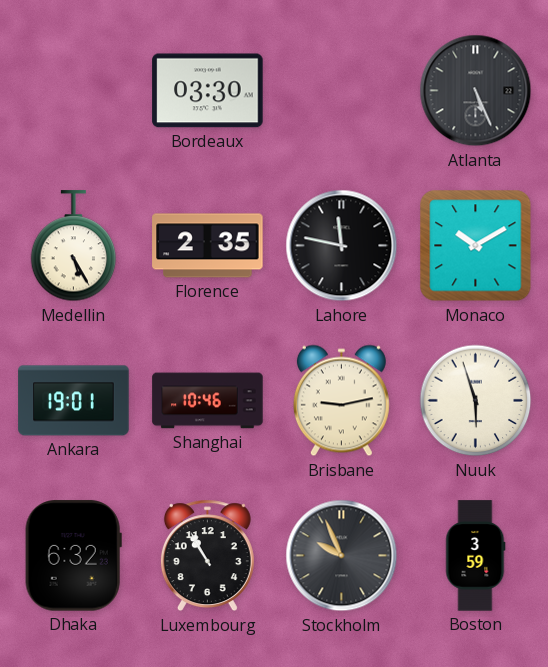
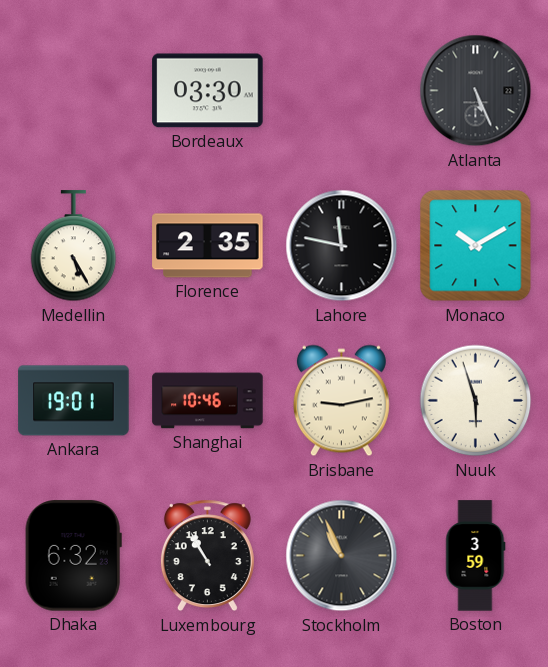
Stockholm: 9:56 -> 10:56
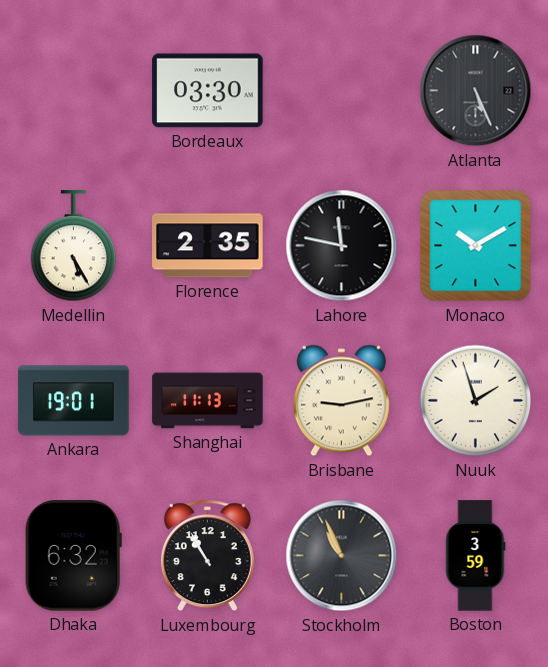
Shanghai: 10:46 -> 11:13
Nuuk: 5:57 -> 1:57
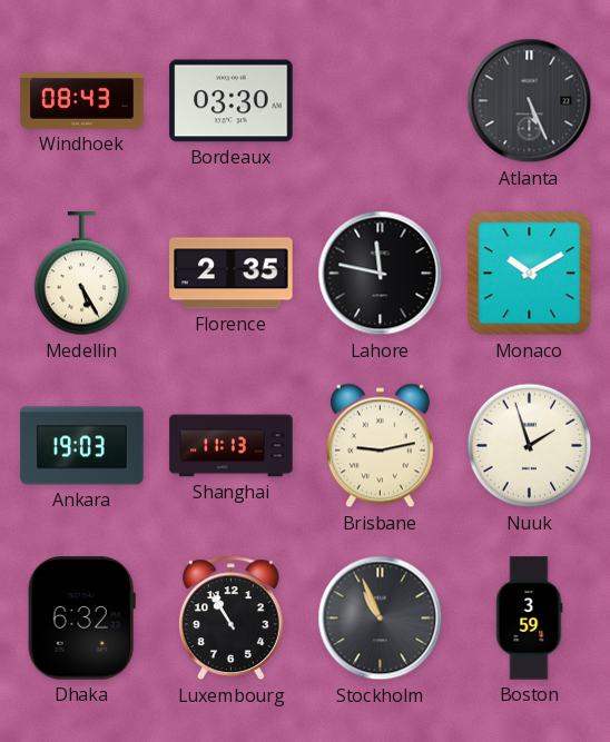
Windhoek: none -> 08:43
Ankara: 19:01 -> 19:03
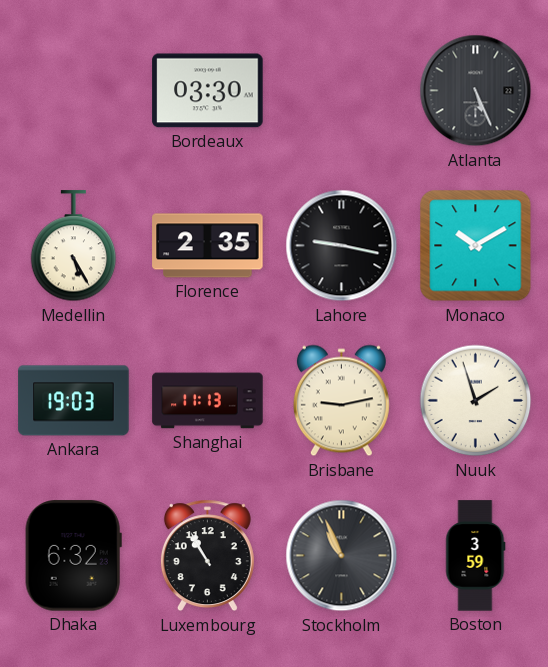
Windhoek: 08:43 -> none
Lahore: 11:47 -> 9:17
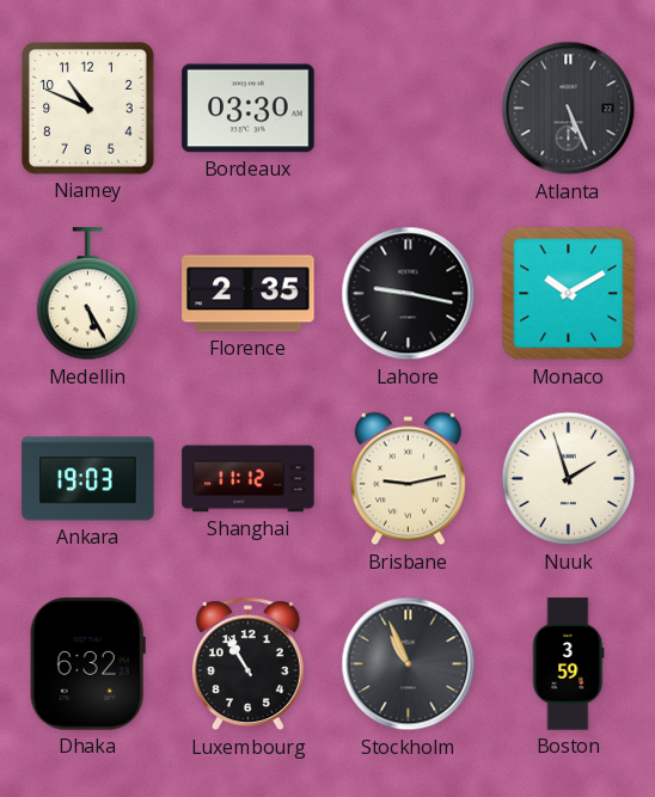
Niamey: none -> 10:49
Shanghai: 11:13 -> 11:12
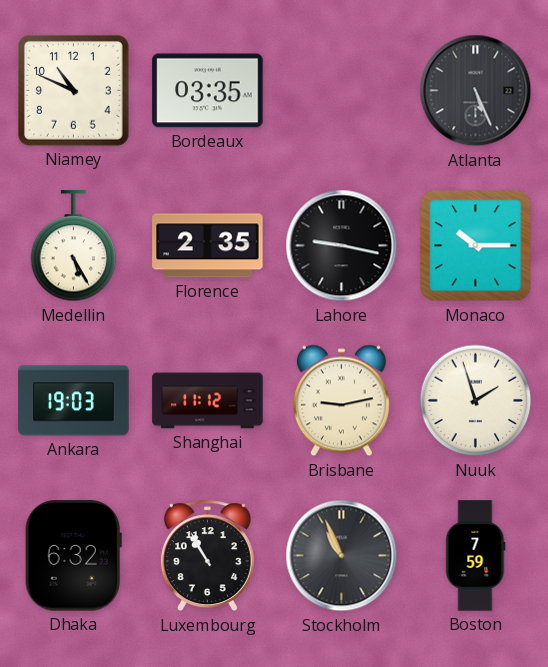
Bordeaux: 03:30 -> 03:35
Monaco: 10:10 -> 10:15
Boston: 3:59 -> 7:59
